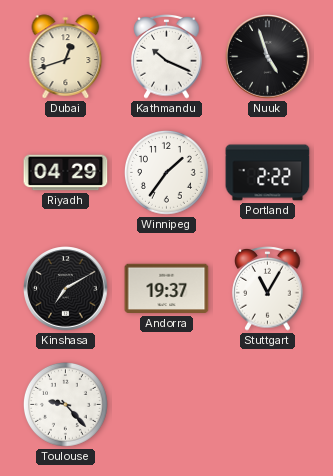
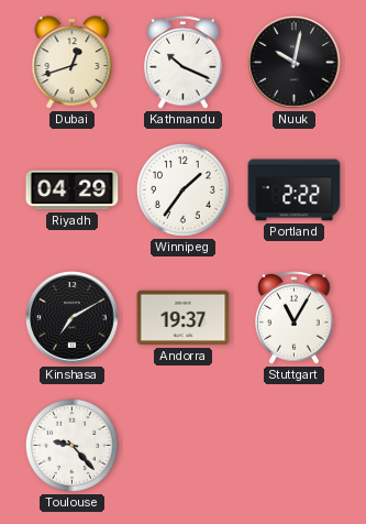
Nuuk: 4:57 -> 10:02
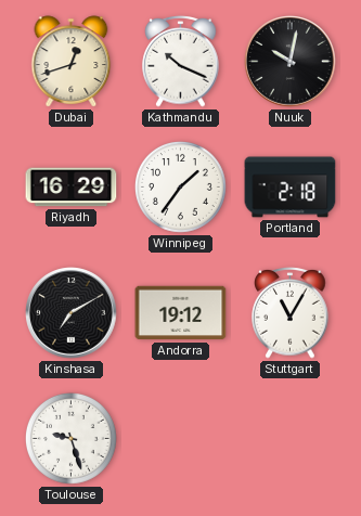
Riyadh: 04:29 -> 16:29
Portland: 2:22 -> 2:18
Andorra: 19:37 -> 19:12
Toulouse: 9:23 -> 9:27
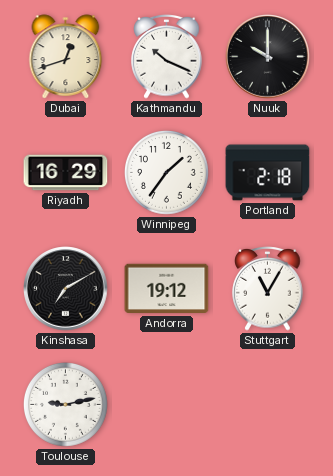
Nuuk: 10:02 -> 10:00
Toulouse: 9:27 -> 9:13
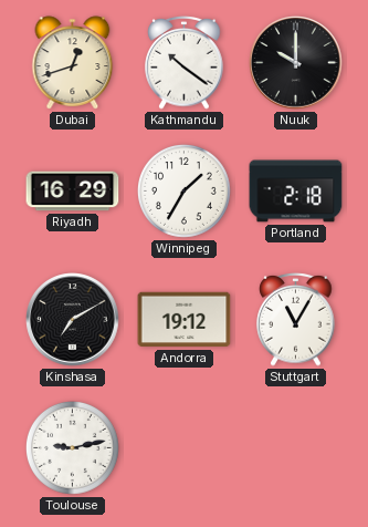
Kathmandu: 10:19 -> 10:21
Winnipeg: 1:36 -> 1:35
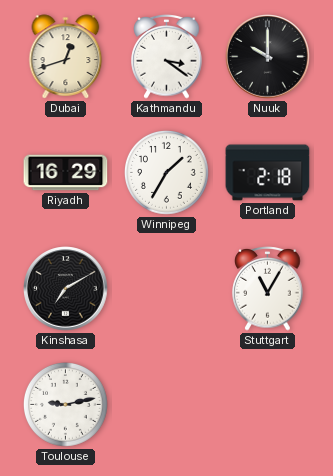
Kathmandu: 10:21 -> 3:21
Andorra: 19:12 -> none
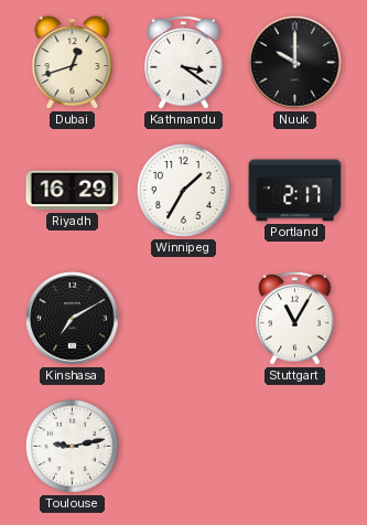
Portland: 2:18 -> 2:17
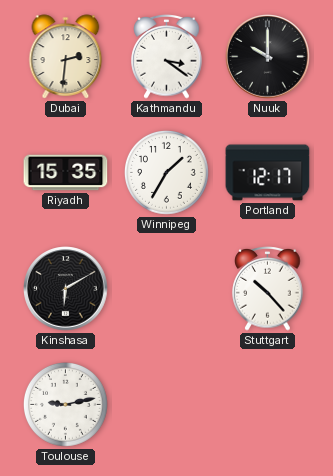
Dubai: 12:42 -> 2:31
Riyadh: 16:29 -> 15:35
Portland: 2:17 -> 12:17
Kinshasa: 7:10 -> 6:10
Stuttgart: 11:05 -> 10:23
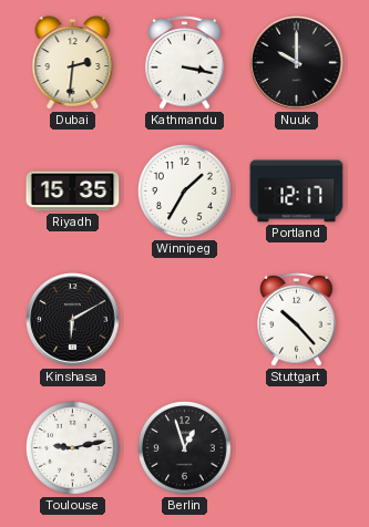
Kathmandu: 3:21 -> 3:17
Berlin: none -> 12:57
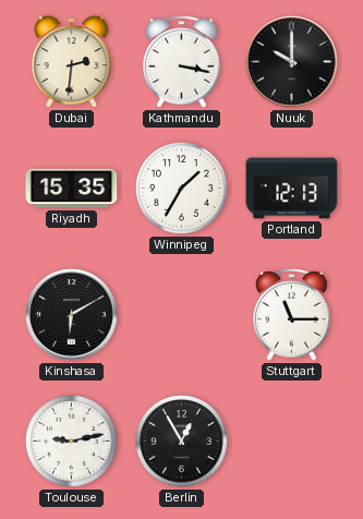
Portland: 12:17 -> 12:13
Stuttgart: 10:23 -> 11:15
Berlin: 12:57 -> 12:55
